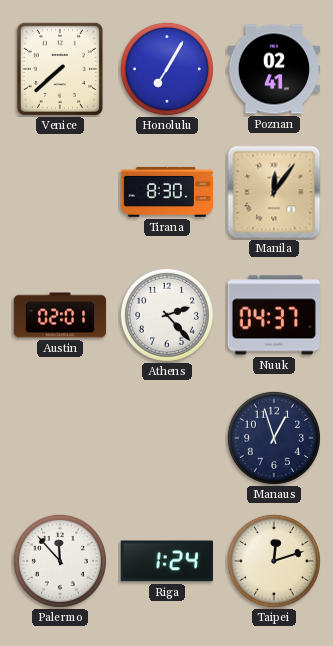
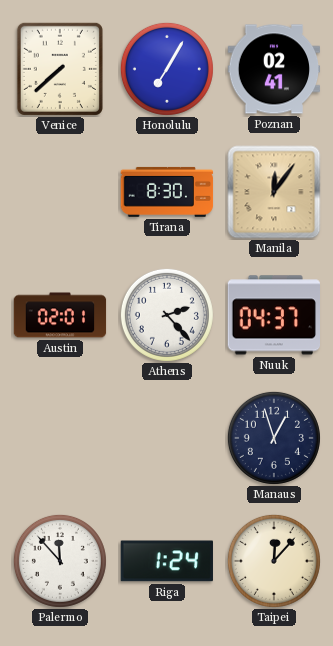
Taipei: 12:12 -> 12:07
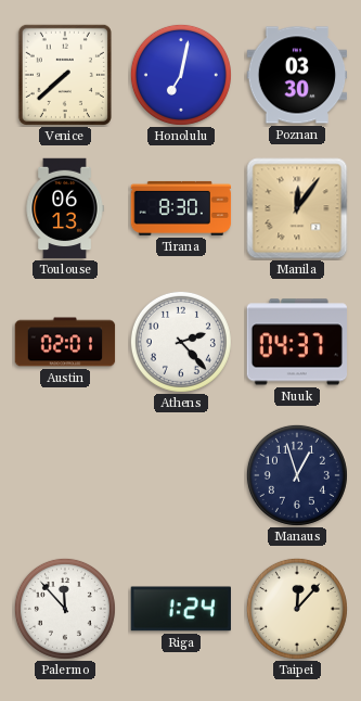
Honolulu: 7:05 -> 7:02
Poznan: 02:41 -> 03:30
Toulouse: none -> 06:13
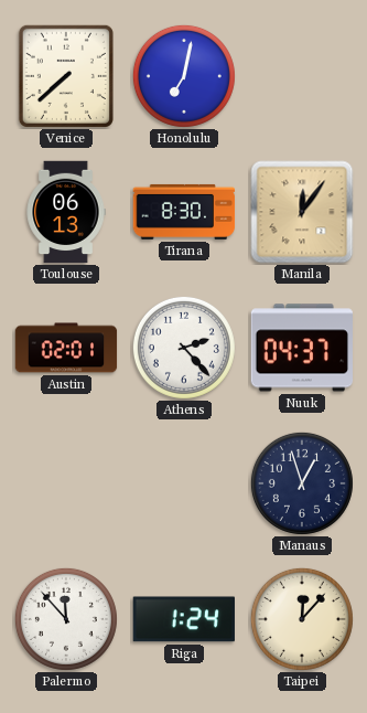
Poznan: 03:30 -> none
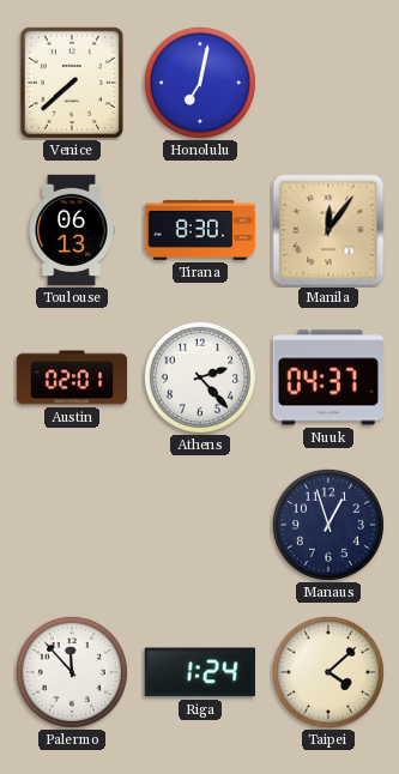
Taipei: 12:07 -> 4:08
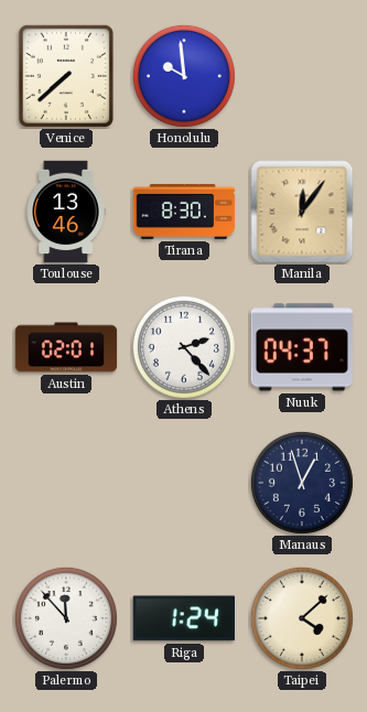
Honolulu: 7:02 -> 9:59
Toulouse: 06:13 -> 13:46
